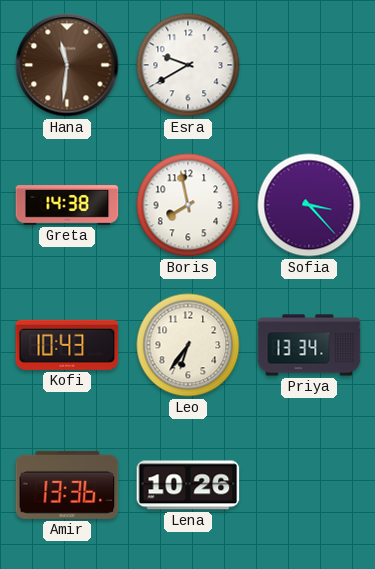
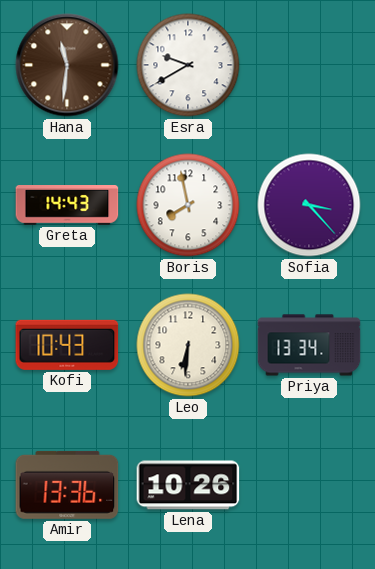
Greta: 14:38 -> 14:43
Leo: 6:36 -> 6:31
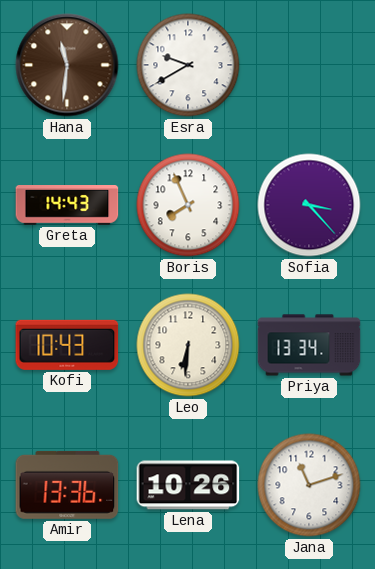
Boris: 7:58 -> 7:56
Jana: none -> 11:12
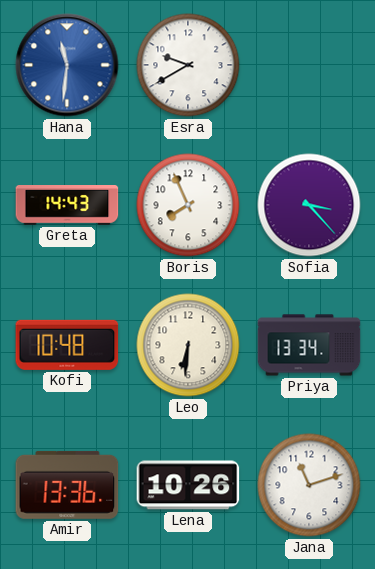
Hana dial: brown -> blue
Kofi: 10:43 -> 10:48
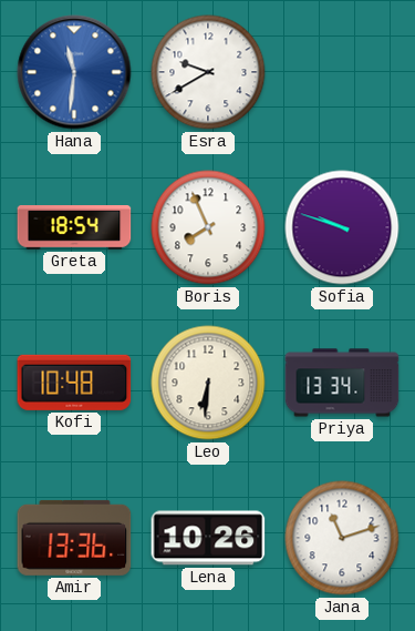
Greta: 14:43 -> 18:54
Sofia: 3:23 -> 9:48
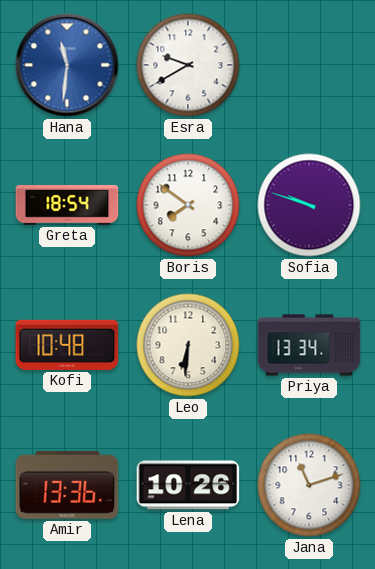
Boris: 7:56 -> 7:51
